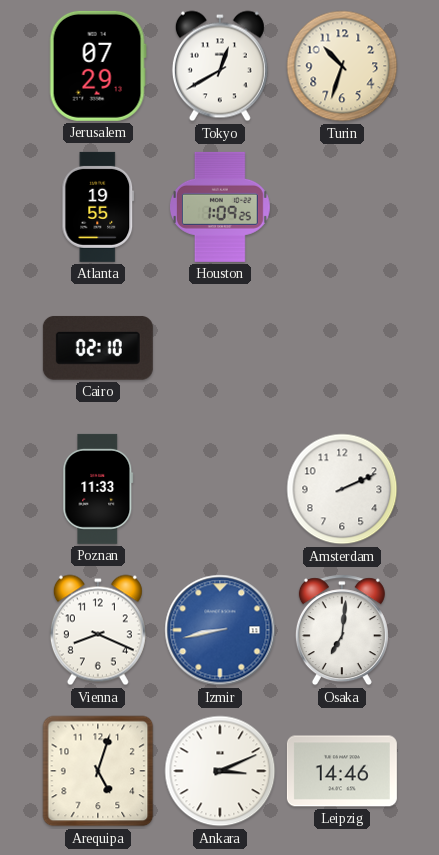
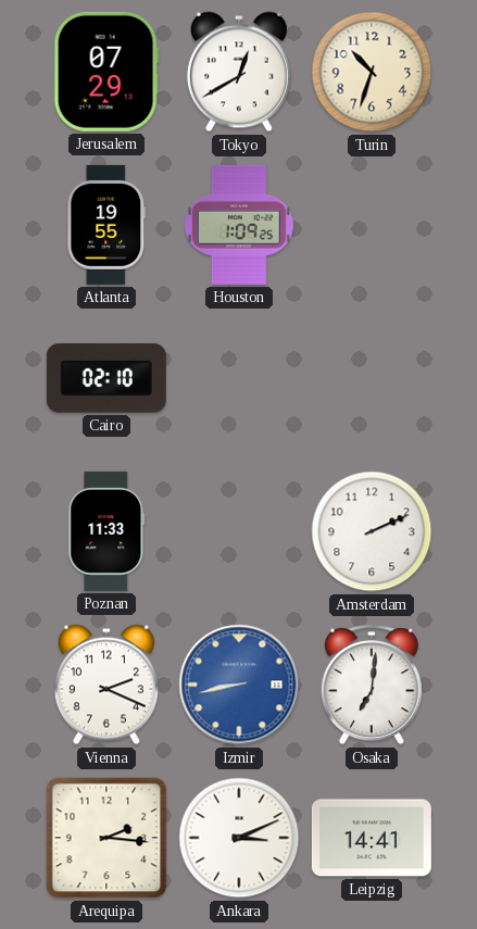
Vienna: 8:19 -> 2:19
Arequipa: 5:03 -> 2:16
Leipzig: 14:46 -> 14:41
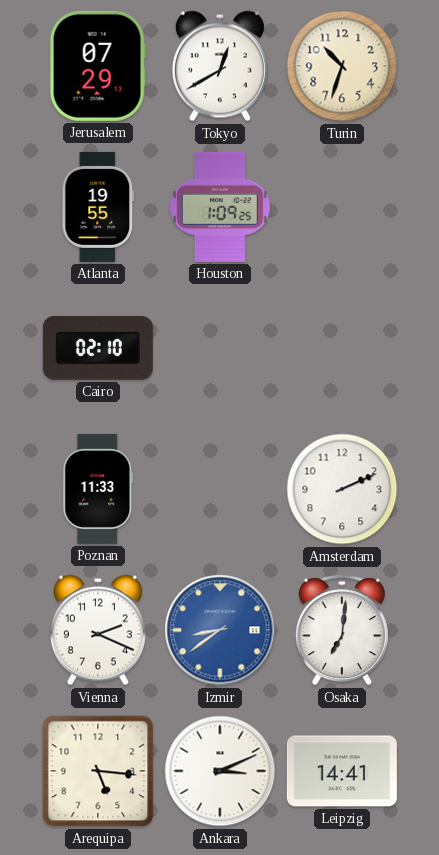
Izmir: 8:43 -> 8:39
Arequipa: 2:16 -> 5:16
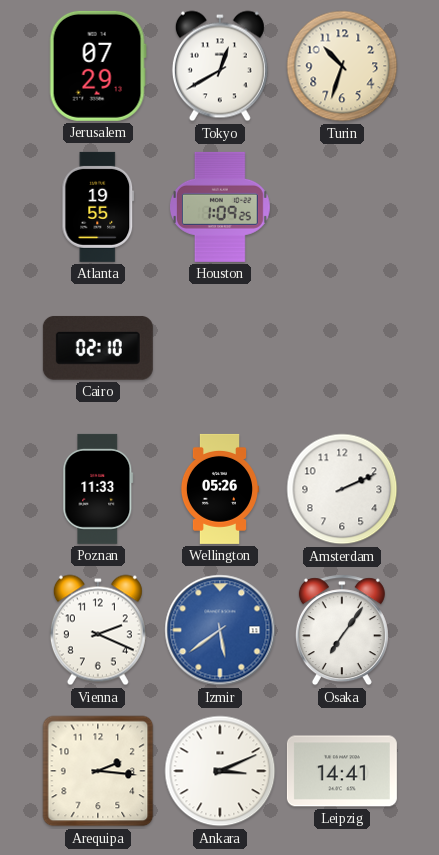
Wellington: none -> 05:26
Izmir: 8:39 -> 5:39
Osaka: 7:01 -> 7:06
Arequipa: 5:16 -> 2:16
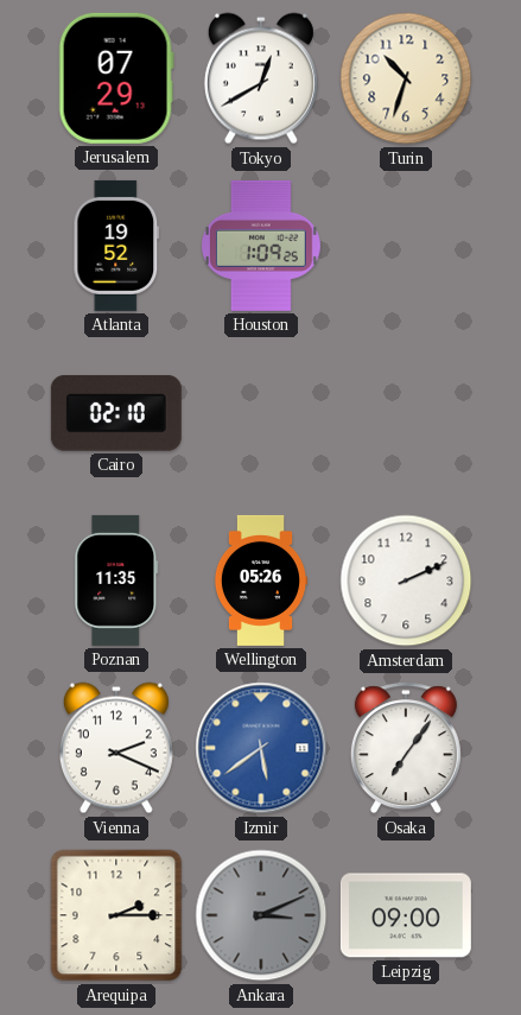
Atlanta: 19:55 -> 19:52
Poznan: 11:33 -> 11:35
Arequipa: 2:16 -> 2:15
Ankara dial: white -> grey
Leipzig: 14:41 -> 09:00
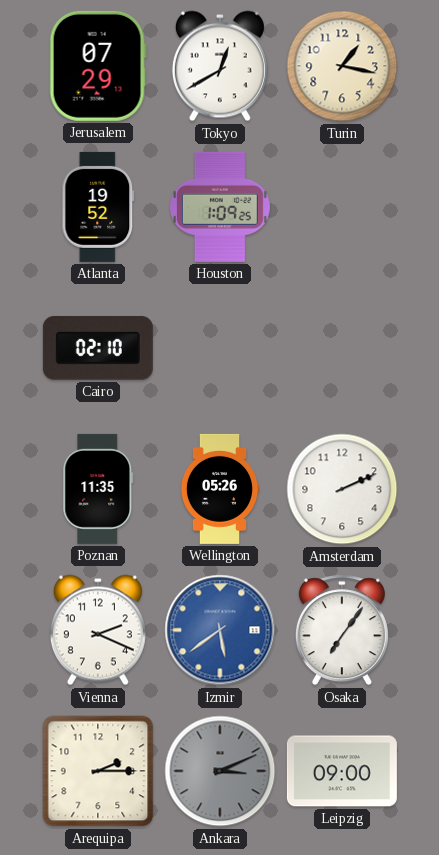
Turin: 10:33 -> 1:17
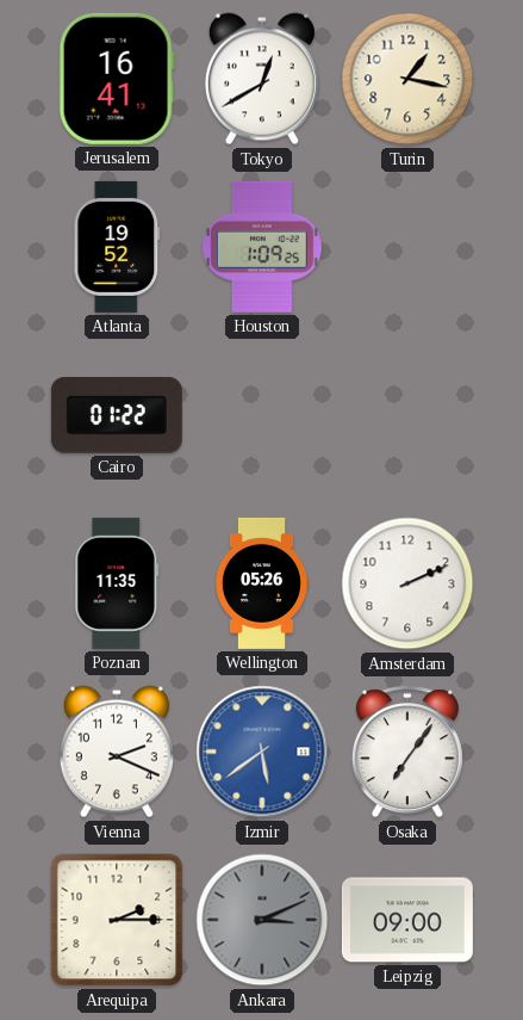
Jerusalem: 07:29 -> 16:41
Cairo: 02:10 -> 01:22
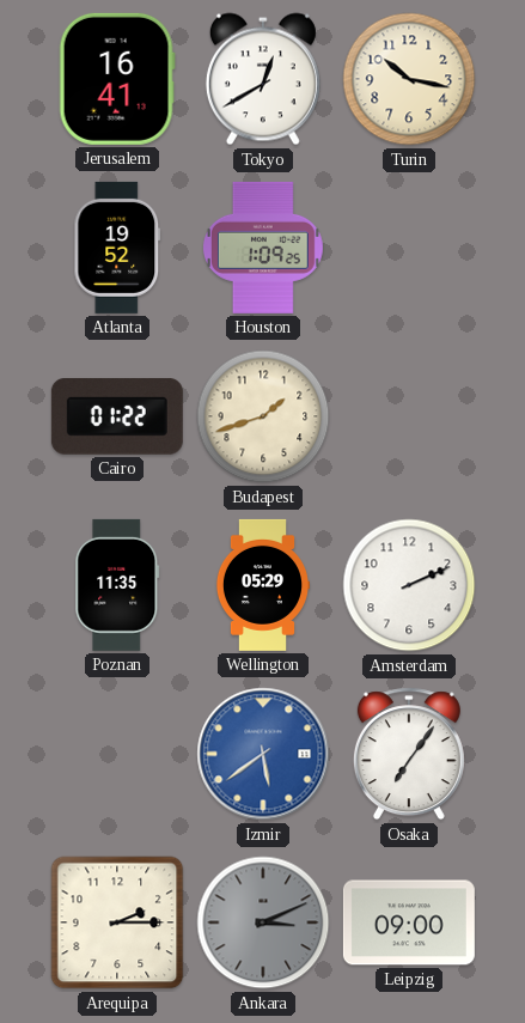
Turin: 1:17 -> 10:17
Budapest: none -> 1:42
Wellington: 05:26 -> 05:29
Vienna: 2:19 -> none
